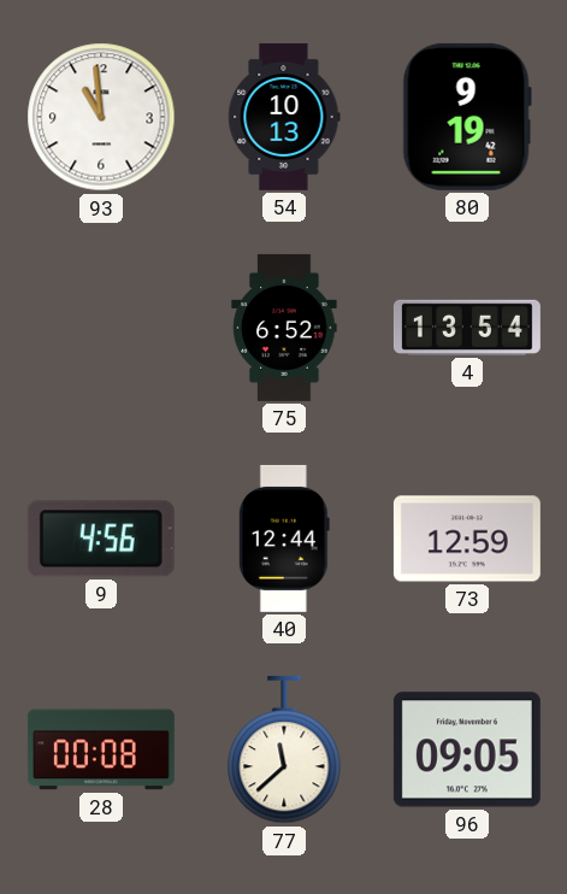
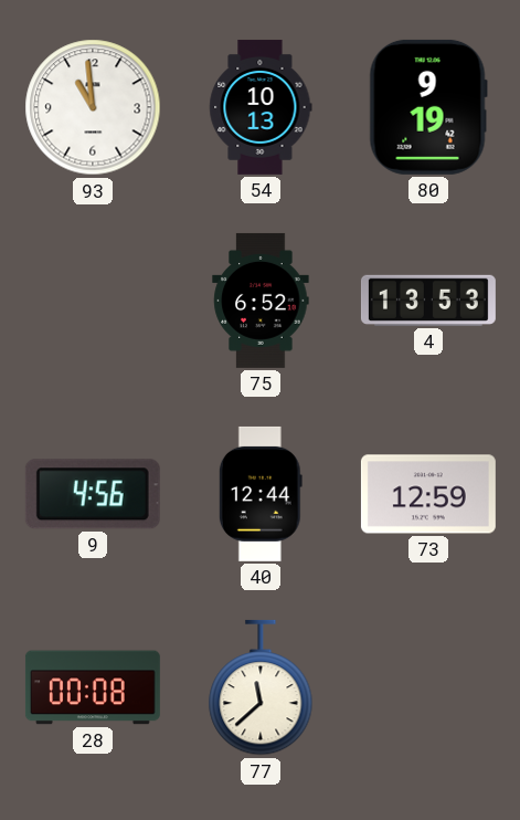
4: 13:54 -> 13:53
96: 09:05 -> none
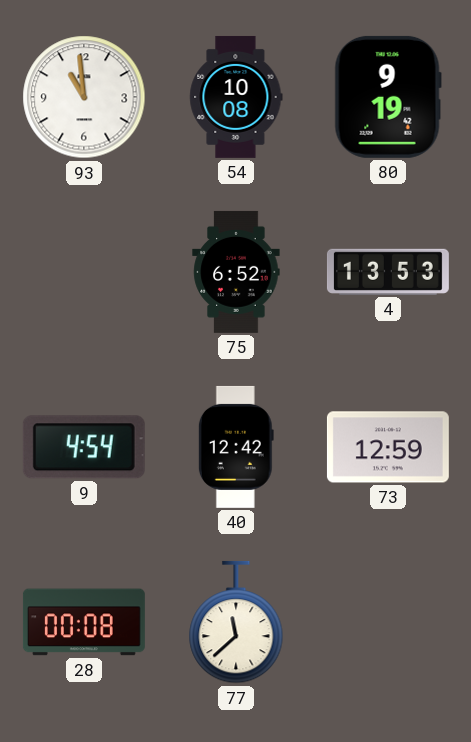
54: 10:13 -> 10:08
9: 4:56 -> 4:54
40: 12:44 -> 12:42
